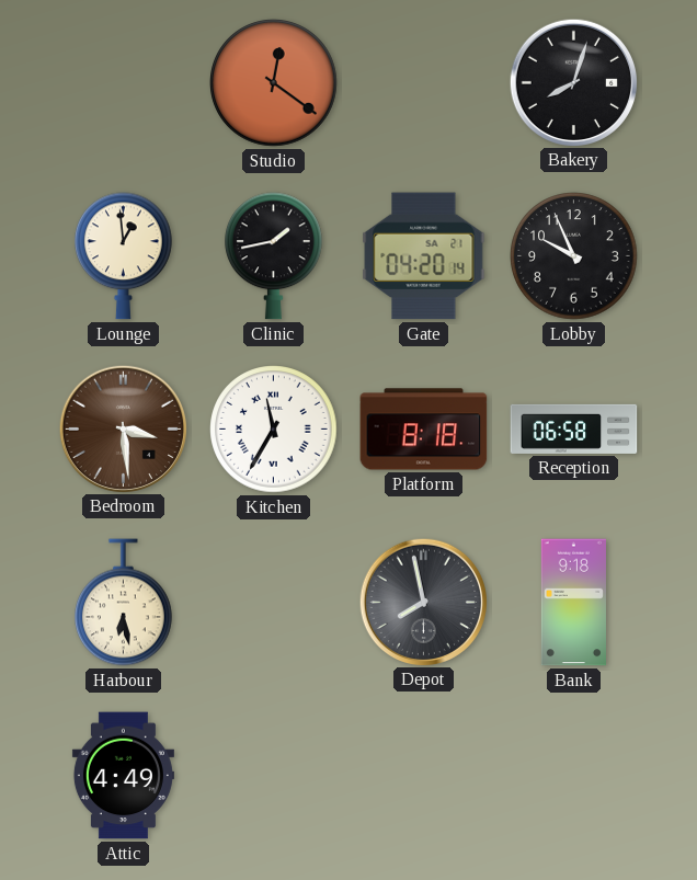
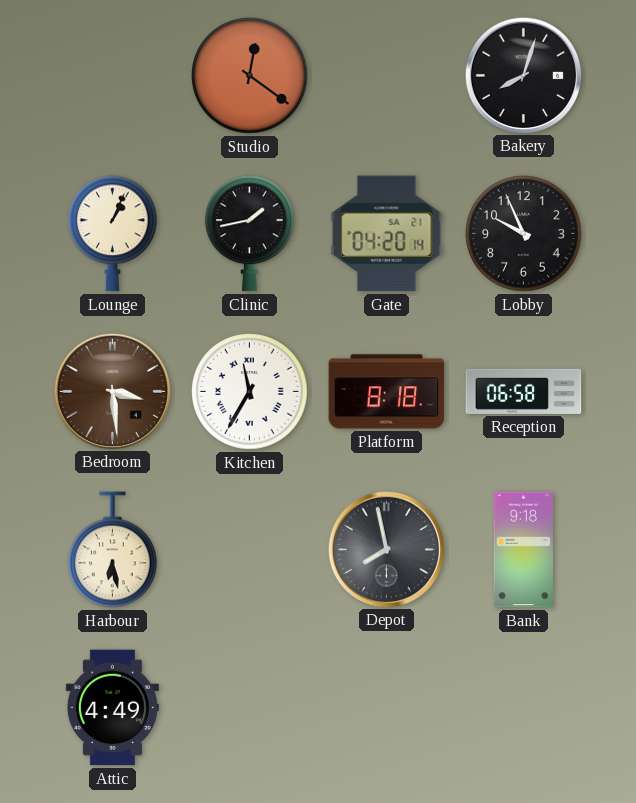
Lounge: 12:59 -> 1:04
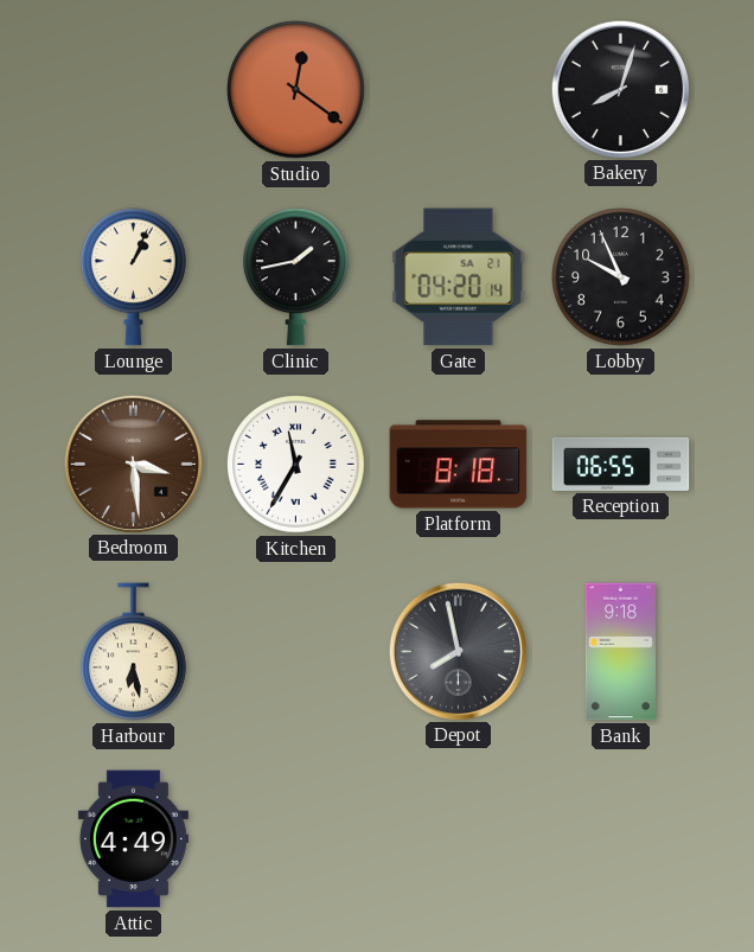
Reception: 06:58 -> 06:55
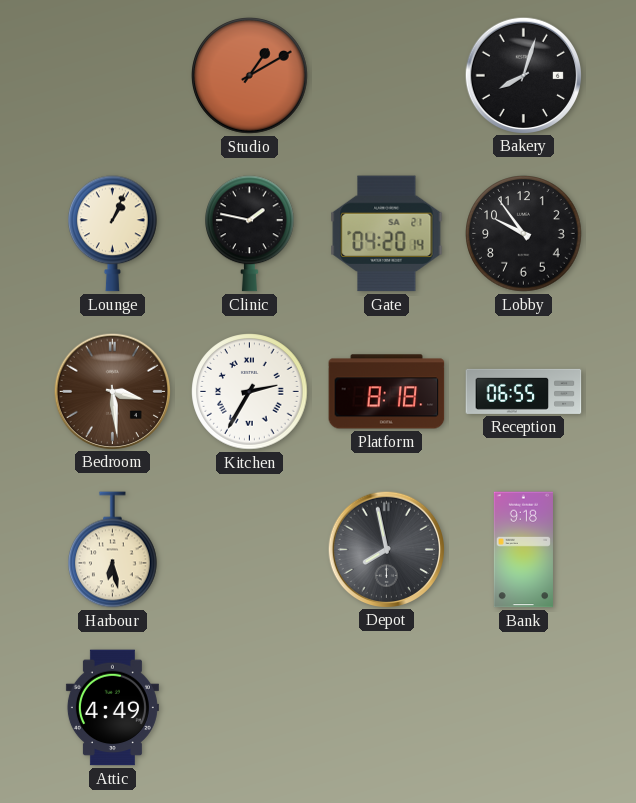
Studio: 12:21 -> 1:10
Clinic: 1:43 -> 1:47
Lobby: 9:56 -> 9:54
Kitchen: 11:35 -> 2:35
